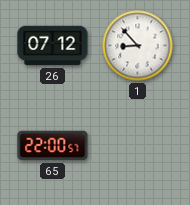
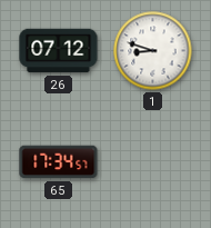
1: 8:53 -> 8:48
65: 22:00 -> 17:34
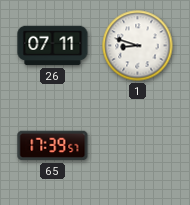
26: 07:12 -> 07:11
65: 17:34 -> 17:39
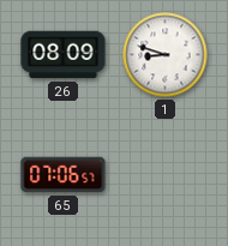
26: 07:11 -> 08:09
65: 17:39 -> 07:06
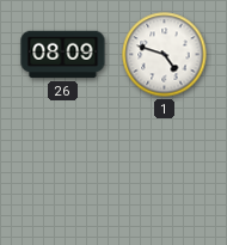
1: 8:48 -> 4:48
65: 07:06 -> none
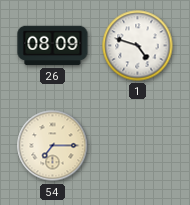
54: none -> 7:15
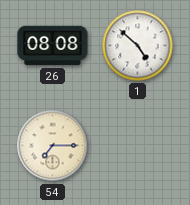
26: 08:09 -> 08:08
1: 4:48 -> 4:52
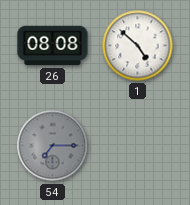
54 dial: cream -> grey
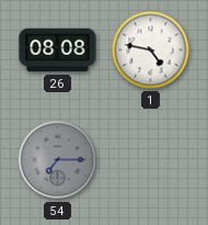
1: 4:52 -> 4:47
